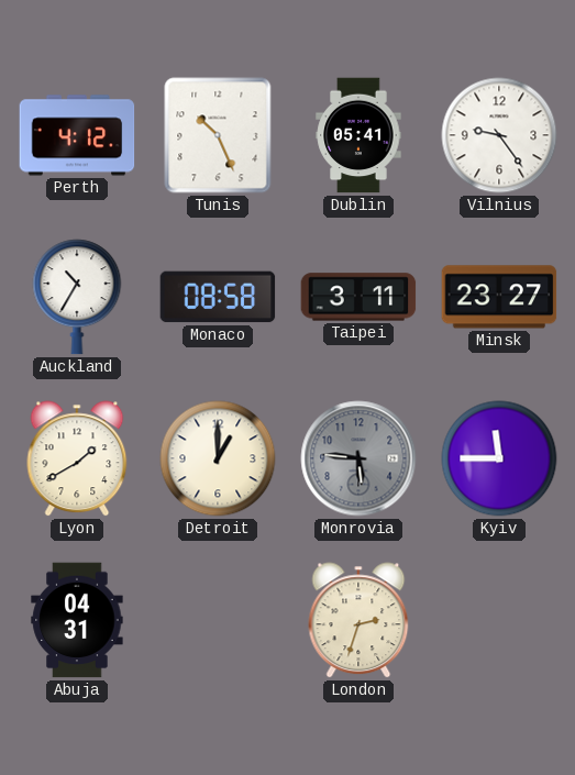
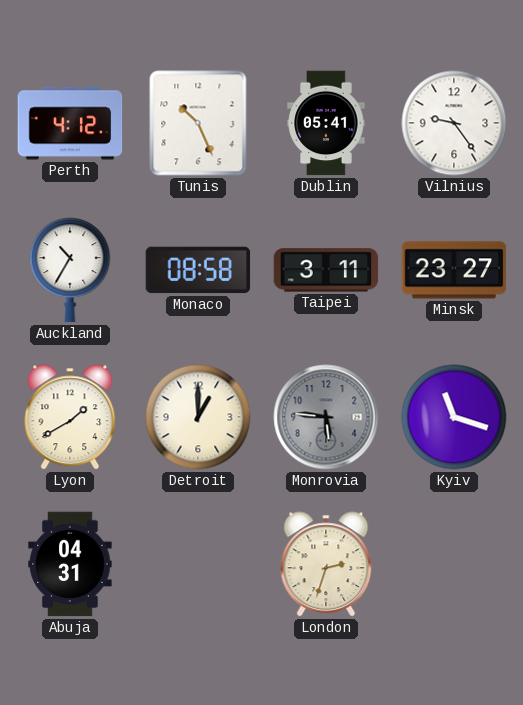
Kyiv: 11:45 -> 11:18
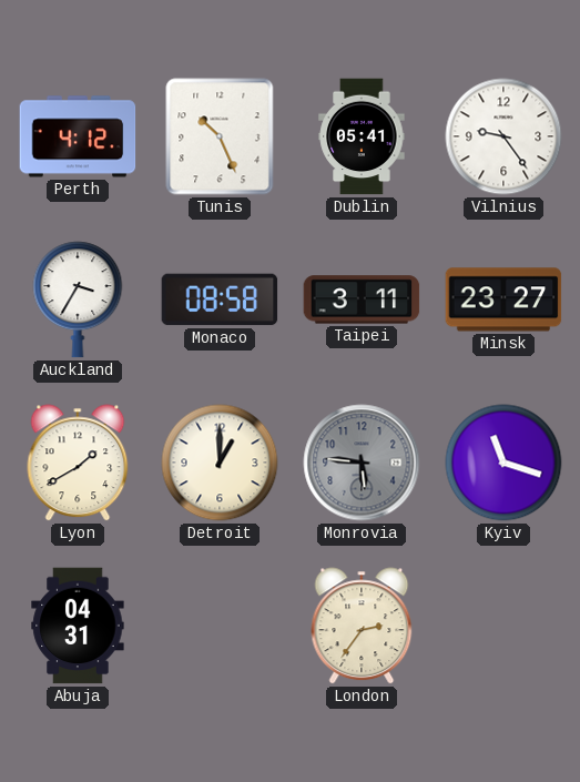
Auckland: 10:35 -> 3:35
London: 2:33 -> 2:36
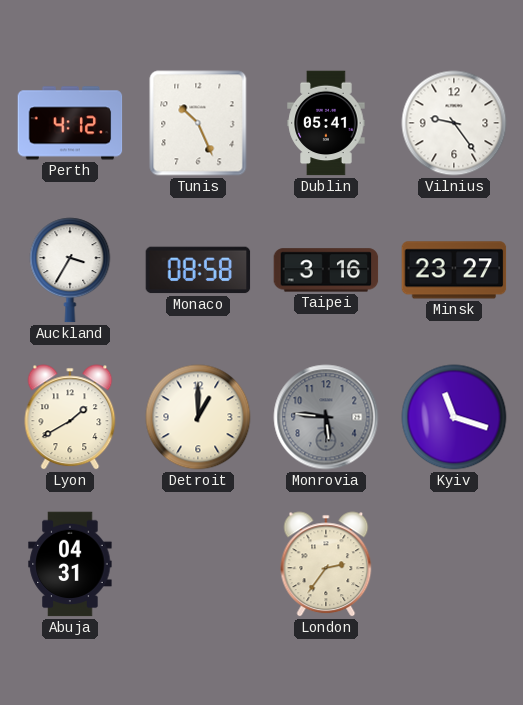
Taipei: 3:11 -> 3:16
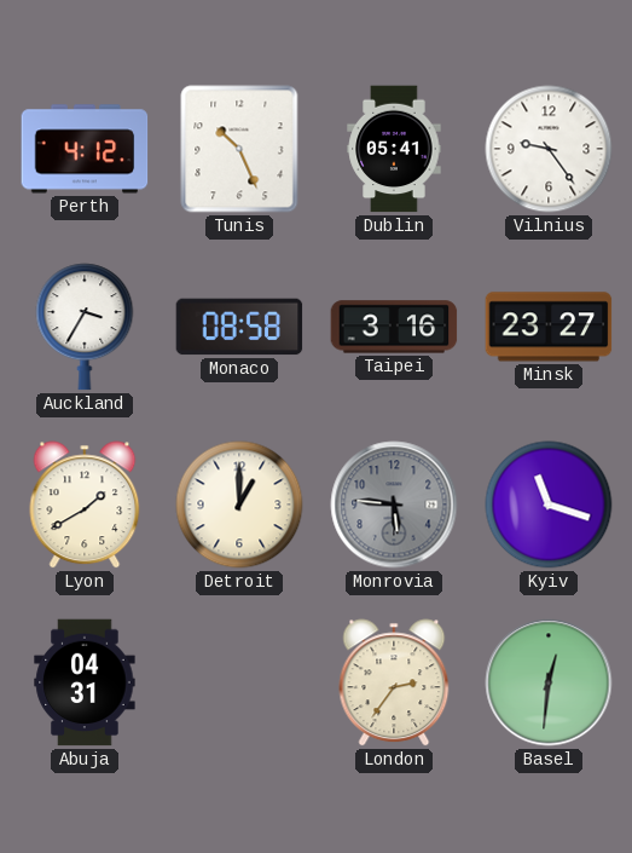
Basel: none -> 12:31
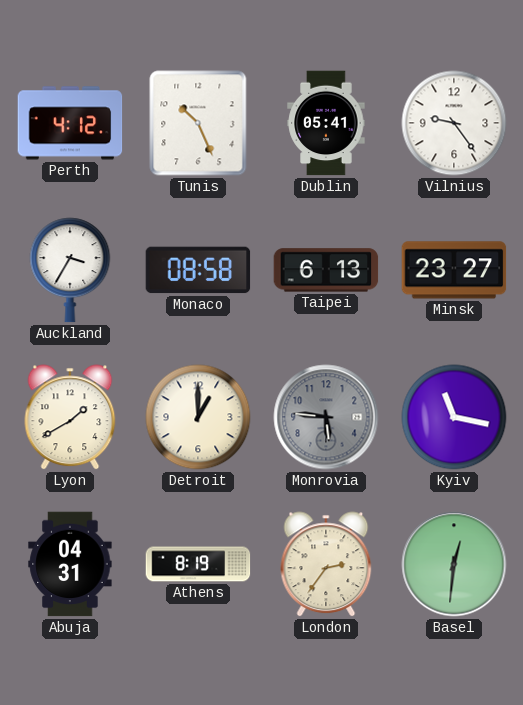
Taipei: 3:16 -> 6:13
Kyiv: 11:18 -> 11:17
Athens: none -> 8:19
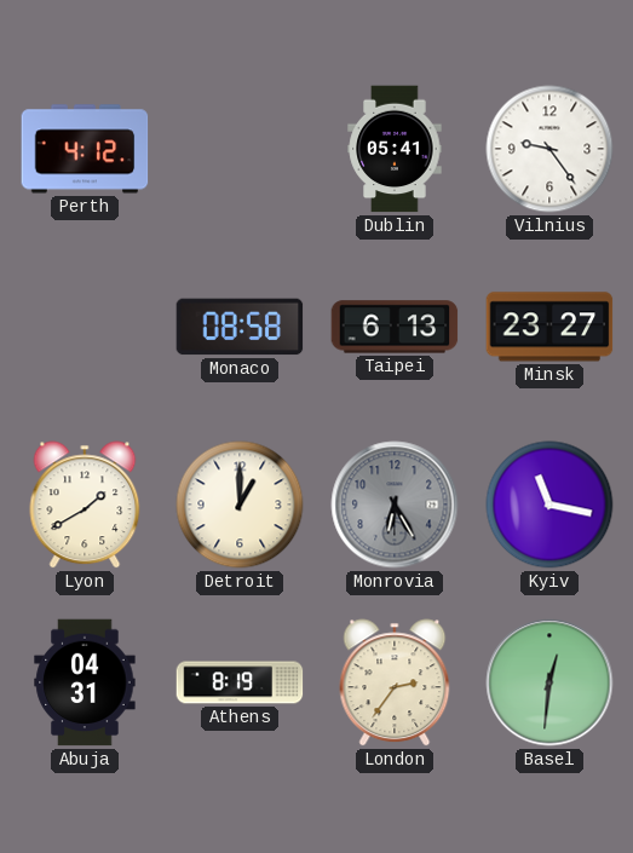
Tunis: 10:26 -> none
Auckland: 3:35 -> none
Monrovia: 5:46 -> 6:25
